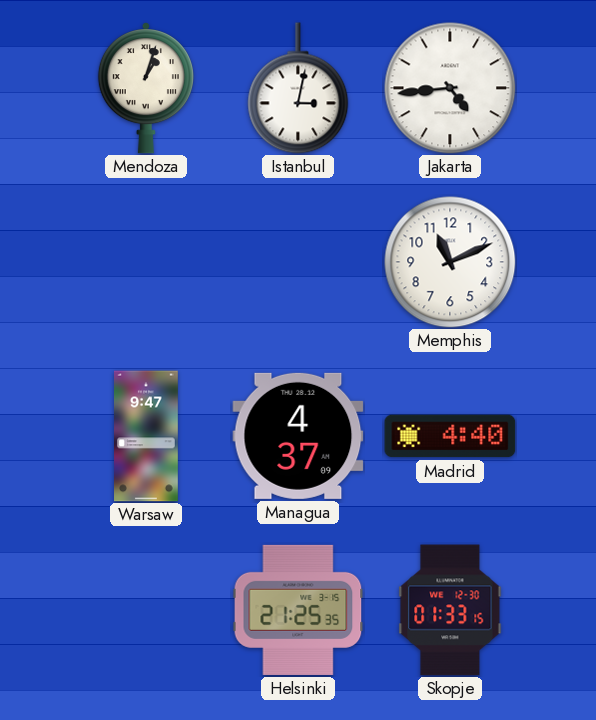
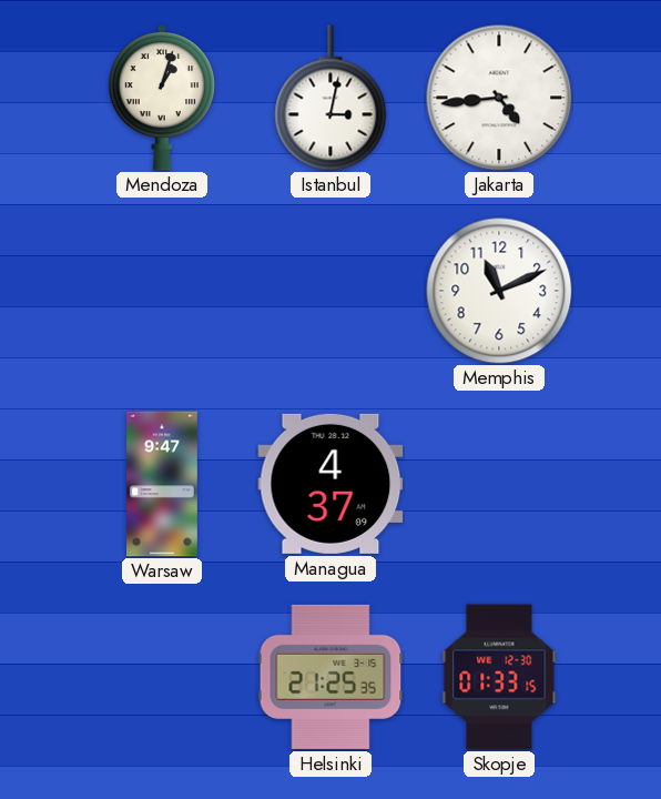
Madrid: 4:40 -> none
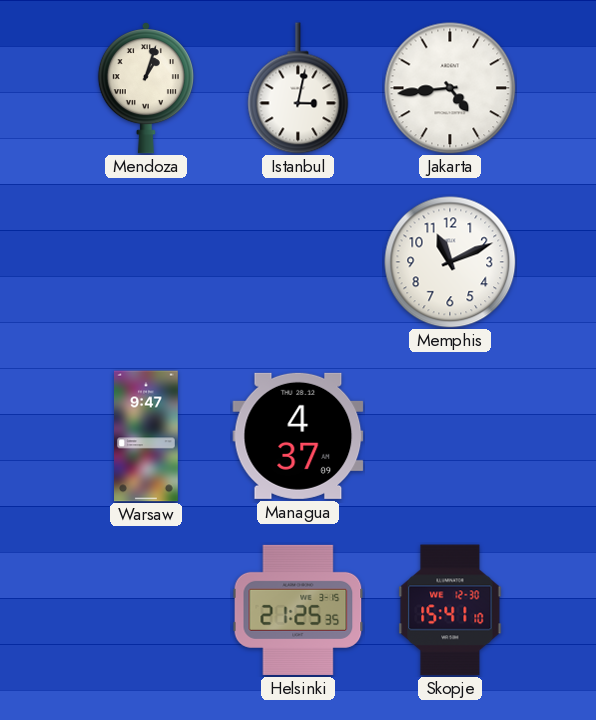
Skopje: 01:33 -> 15:41
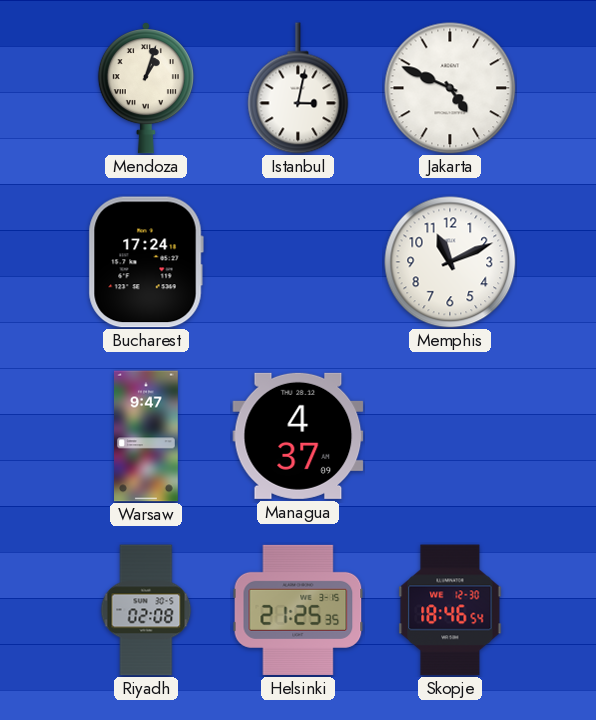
Jakarta: 4:44 -> 4:49
Bucharest: none -> 17:24
Riyadh: none -> 02:08
Skopje: 15:41 -> 18:46
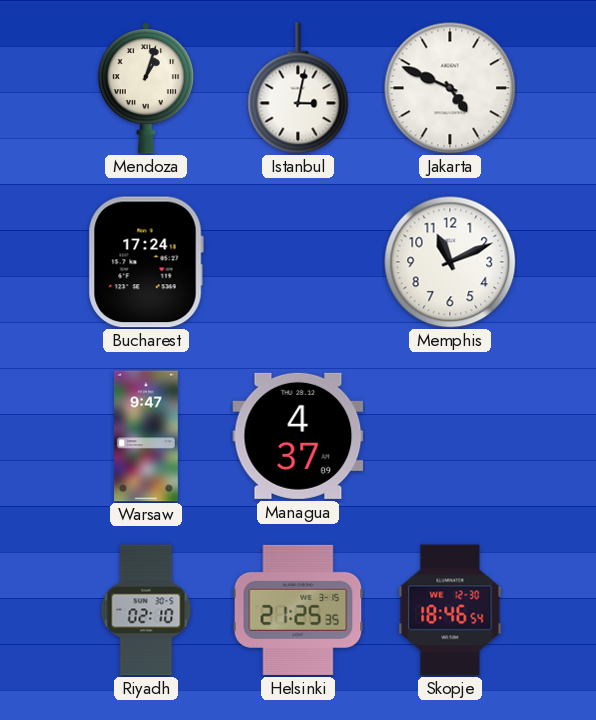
Riyadh: 02:08 -> 02:10
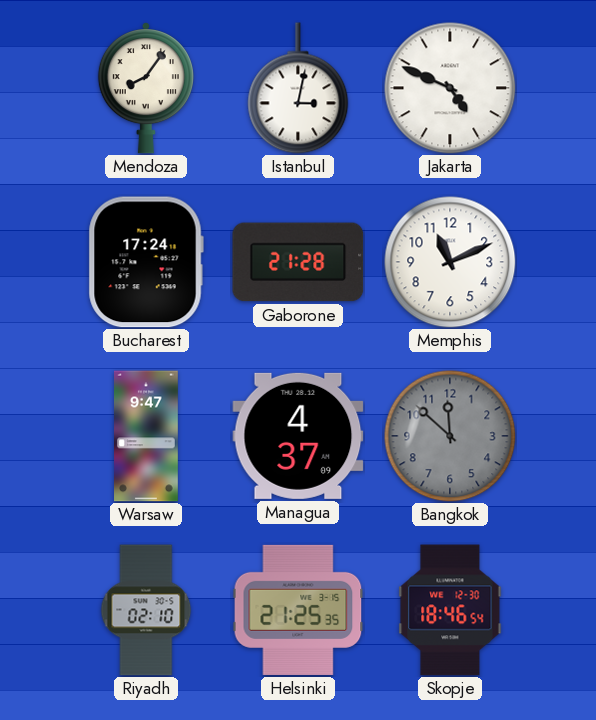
Mendoza: 1:03 -> 8:06
Gaborone: none -> 21:28
Bangkok: none -> 11:52
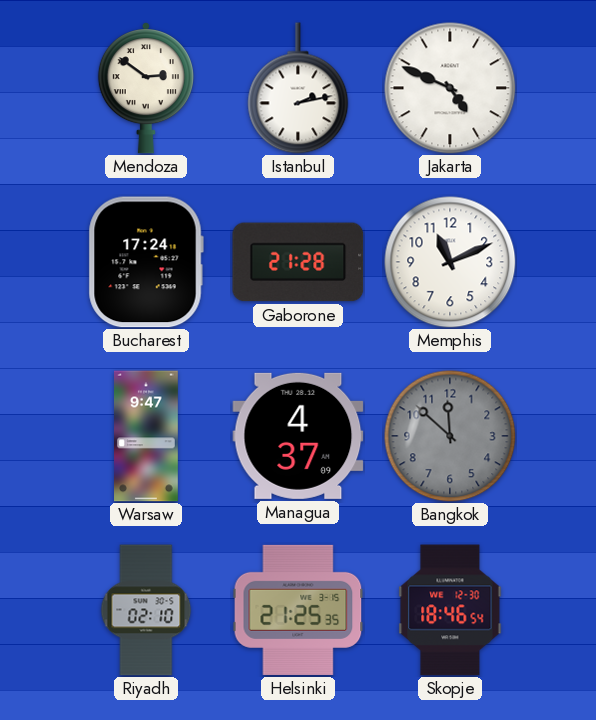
Mendoza: 8:06 -> 2:51
Istanbul: 3:02 -> 2:13
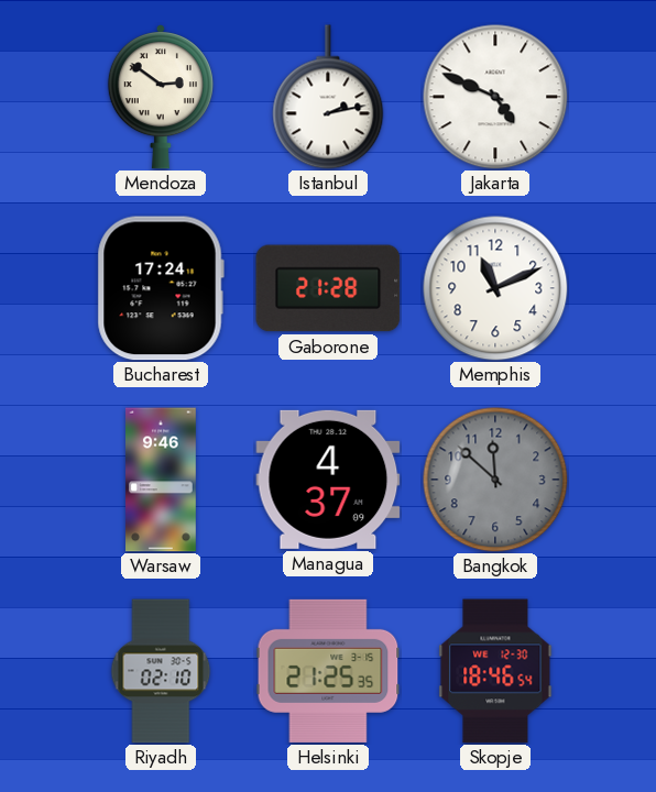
Warsaw: 9:47 -> 9:46
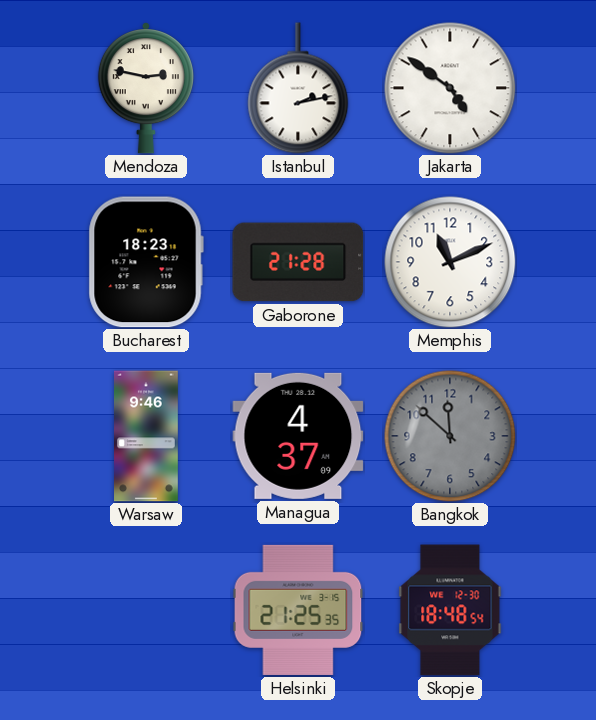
Mendoza: 2:51 -> 2:47
Jakarta: 4:49 -> 4:51
Bucharest: 17:24 -> 18:23
Riyadh: 02:10 -> none
Skopje: 18:46 -> 18:48
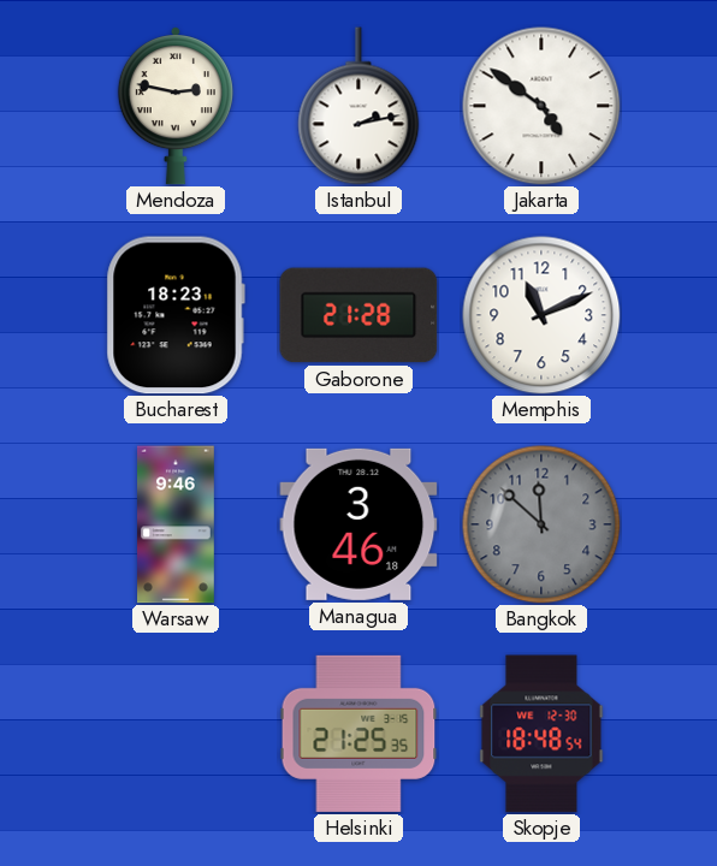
Managua: 4:37 -> 3:46
